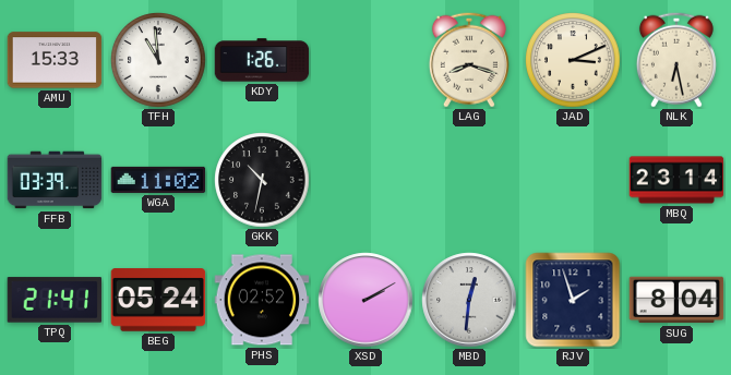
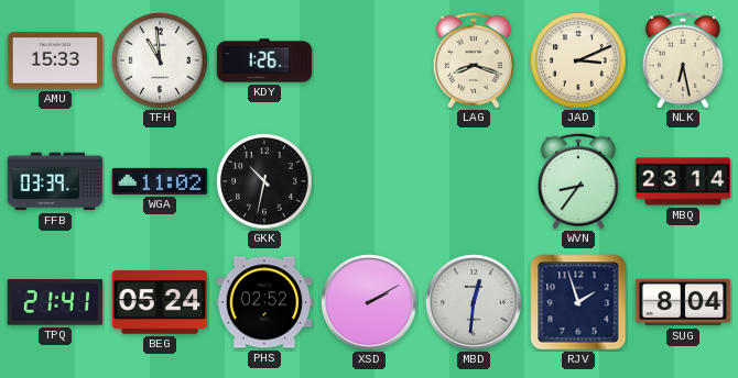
WVN: none -> 8:36
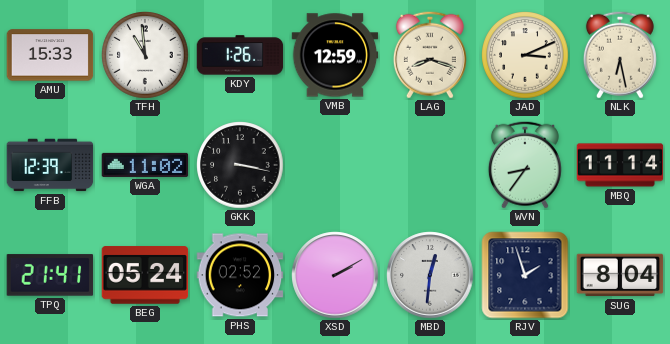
VMB: none -> 12:59
FFB: 03:39 -> 12:39
GKK: 10:32 -> 3:17
MBQ: 23:14 -> 11:14
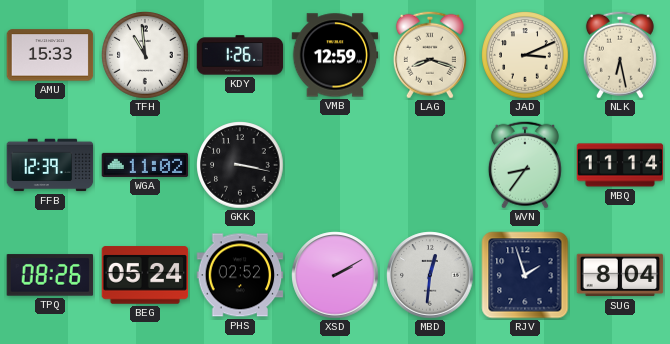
TPQ: 21:41 -> 08:26
